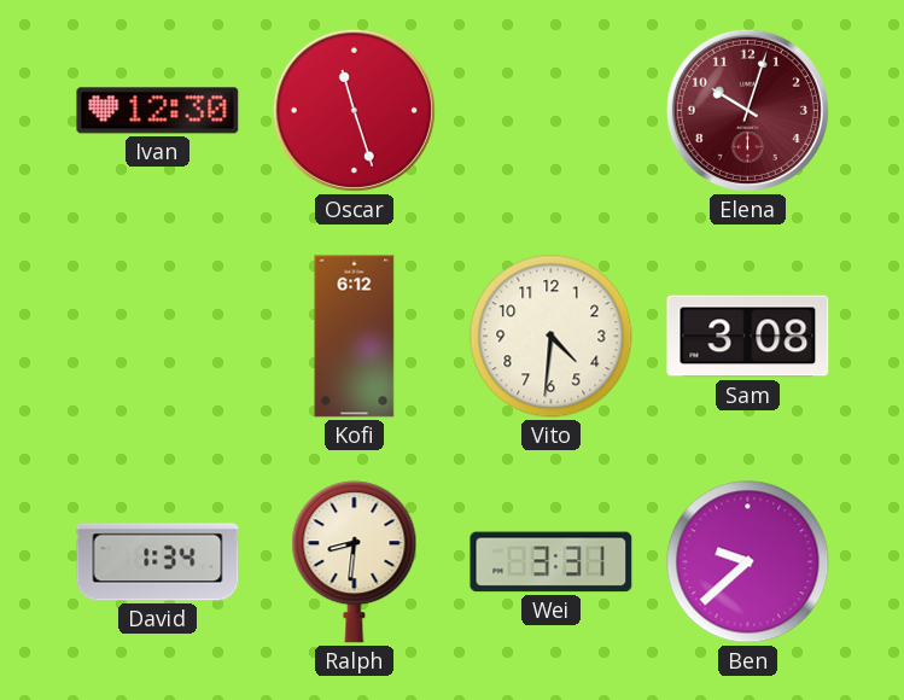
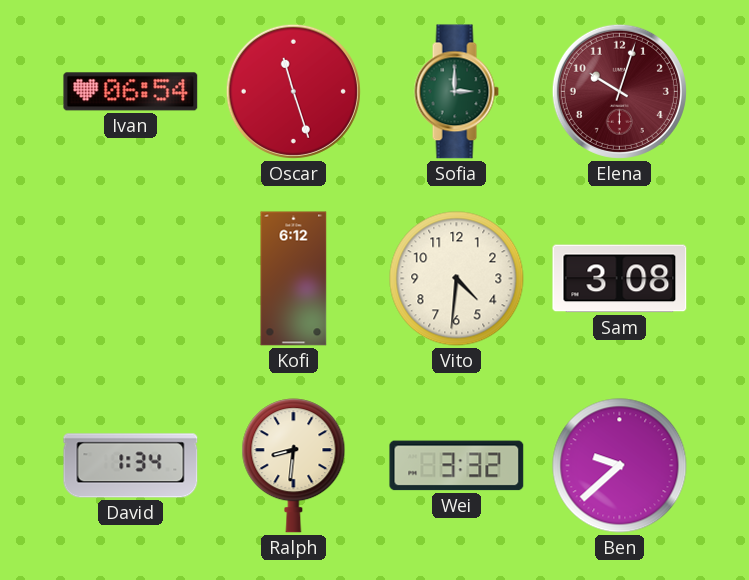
Ivan: 12:30 -> 06:54
Sofia: none -> 3:00
Wei: 3:31 -> 3:32
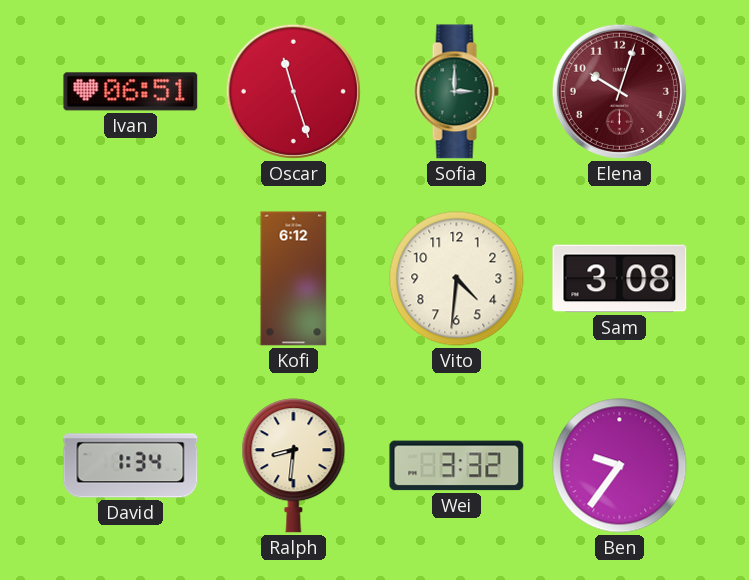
Ivan: 06:54 -> 06:51
Ben: 9:38 -> 9:36
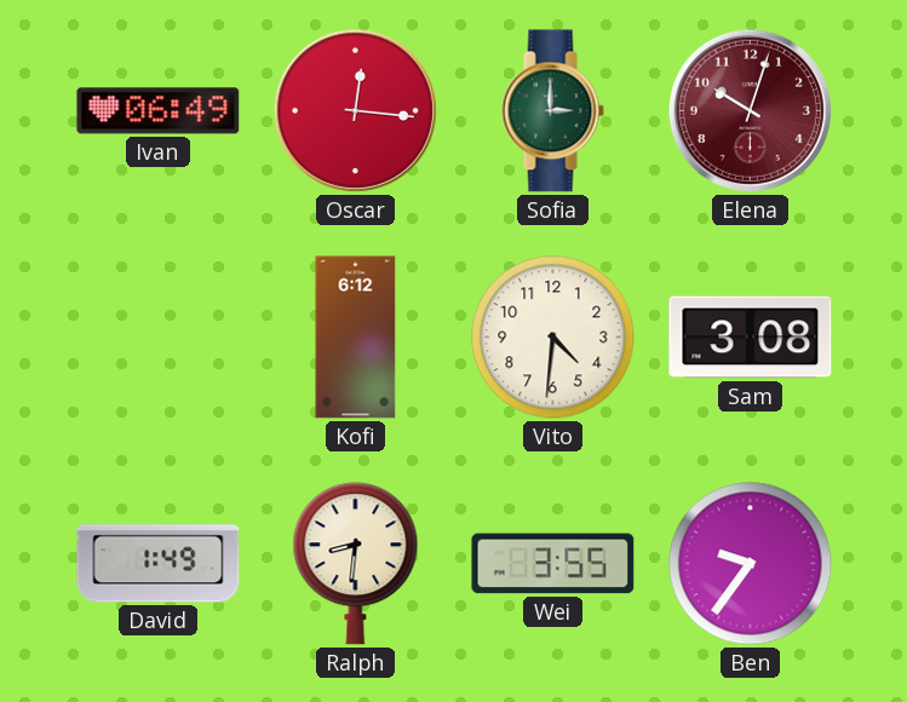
Ivan: 06:51 -> 06:49
Oscar: 11:27 -> 12:16
David: 1:34 -> 1:49
Wei: 3:32 -> 3:55
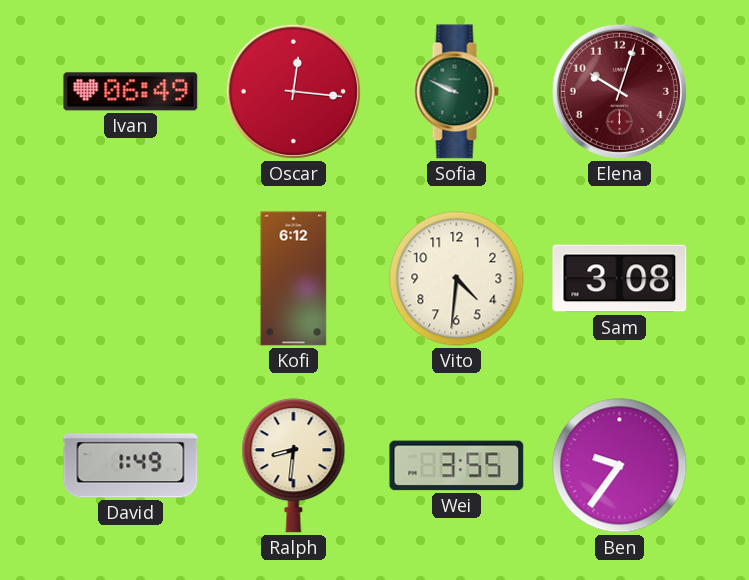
Sofia: 3:00 -> 9:49
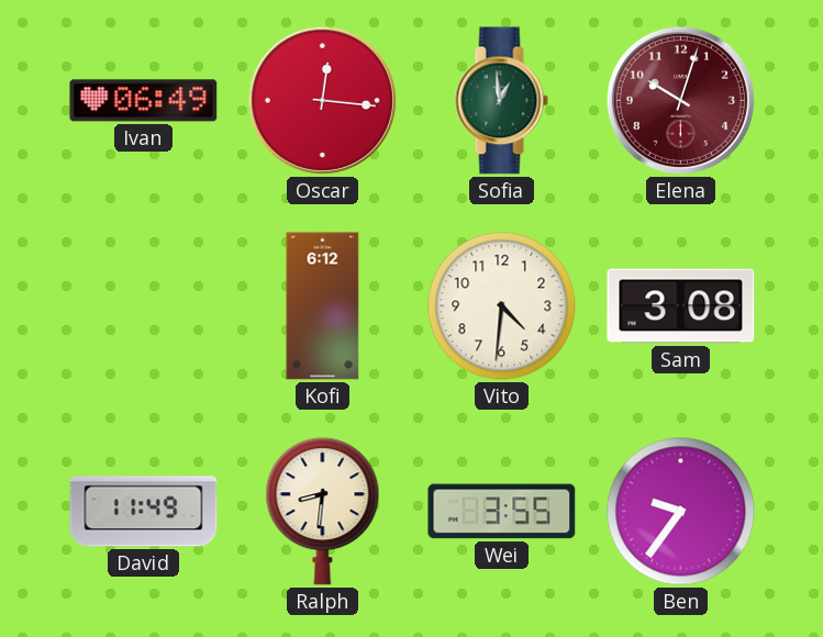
Sofia: 9:49 -> 12:59
David: 1:49 -> 11:49
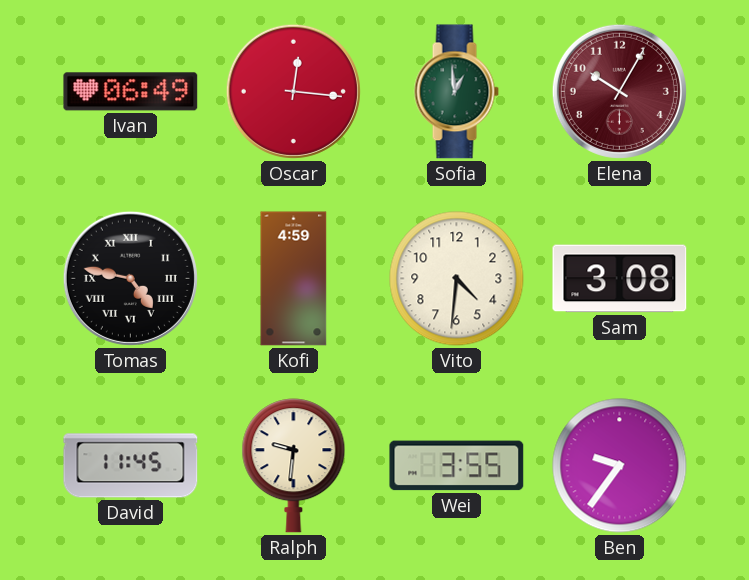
Elena: 10:03 -> 10:05
Tomas: none -> 4:47
Kofi: 6:12 -> 4:59
David: 11:49 -> 11:45
Ralph: 8:31 -> 9:31
